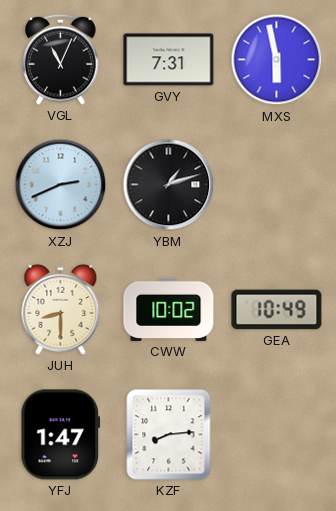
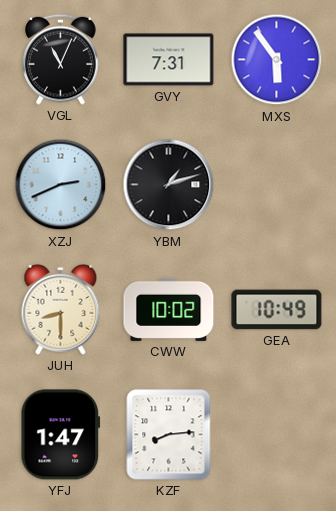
MXS: 5:58 -> 5:54
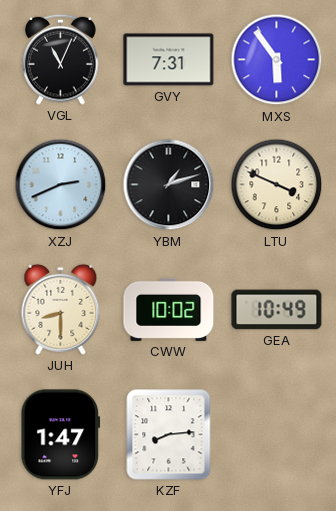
LTU: none -> 3:49
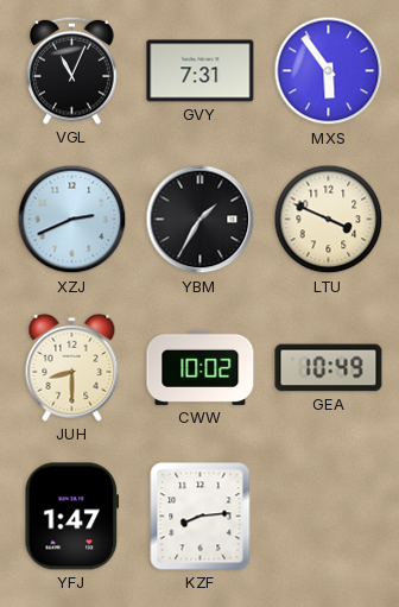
YBM: 1:12 -> 1:35
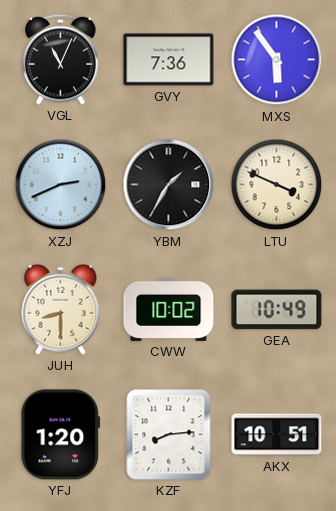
GVY: 7:31 -> 7:36
YFJ: 1:47 -> 1:20
AKX: none -> 10:51
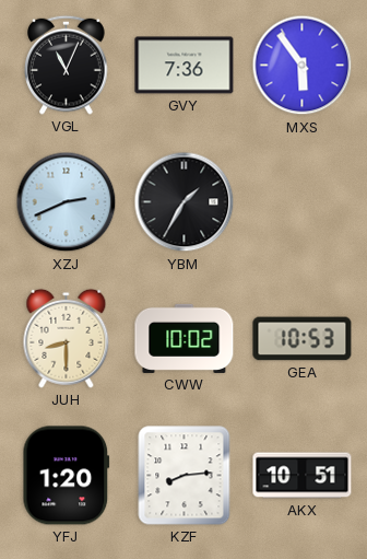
LTU: 3:49 -> none
GEA: 10:49 -> 10:53
